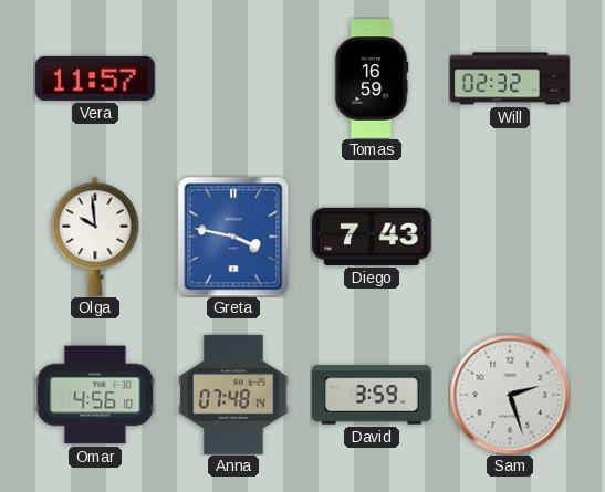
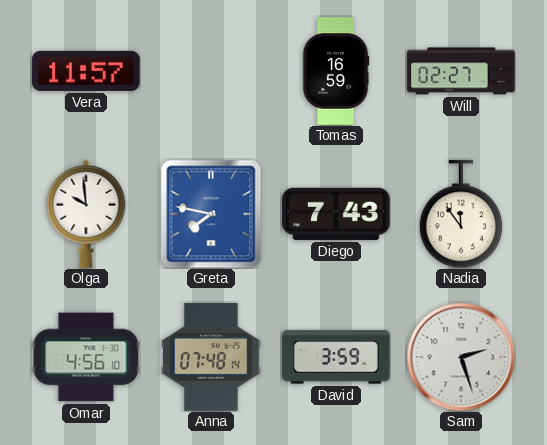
Will: 02:32 -> 02:27
Greta: 3:47 -> 7:47
Nadia: none -> 11:54
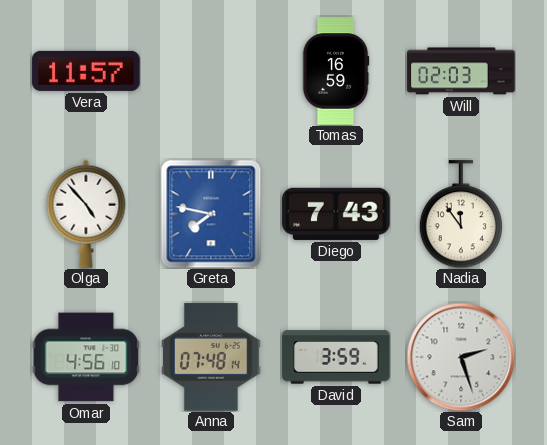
Will: 02:27 -> 02:03
Olga: 9:59 -> 4:53
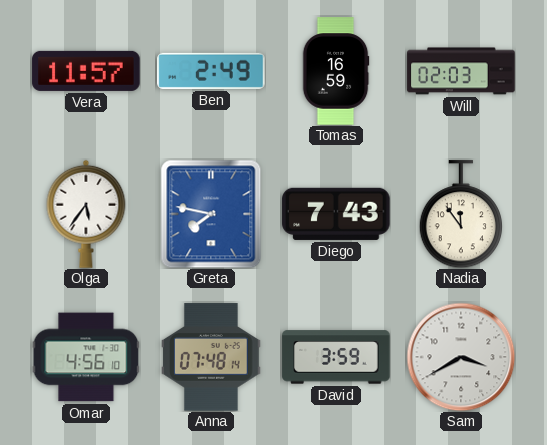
Ben: none -> 2:49
Olga: 4:53 -> 5:36
Sam: 2:27 -> 3:40
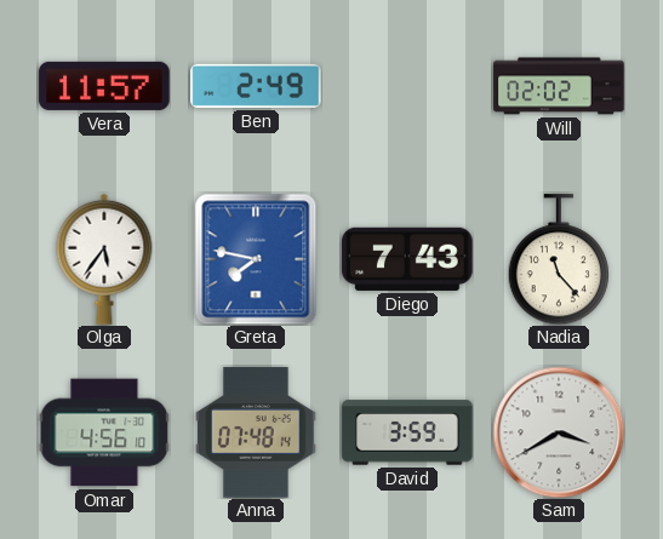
Tomas: 16:59 -> none
Will: 02:03 -> 02:02
Nadia: 11:54 -> 11:23
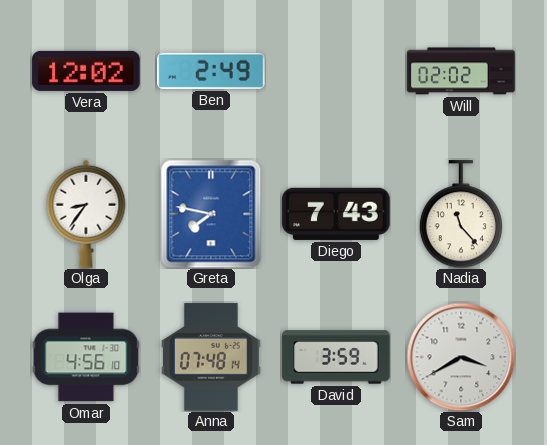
Vera: 11:57 -> 12:02
Olga: 5:36 -> 8:36
